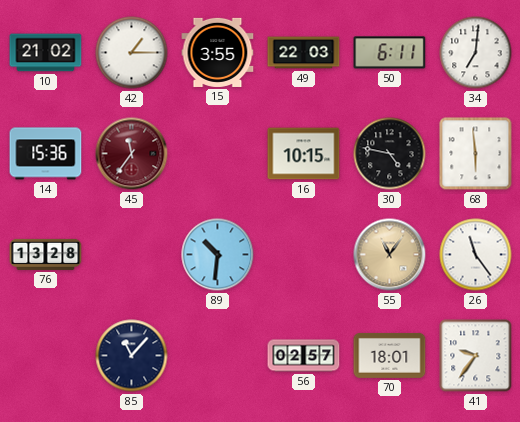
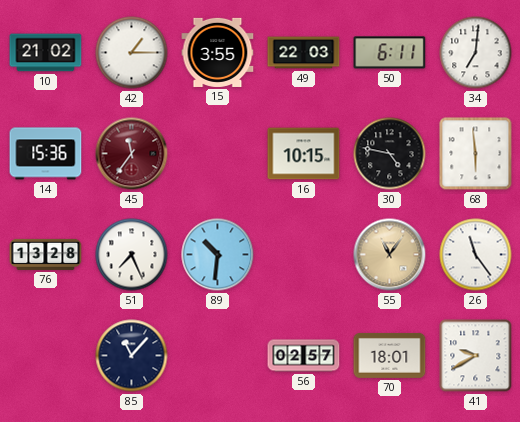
51: none -> 7:26
41: 9:36 -> 9:40
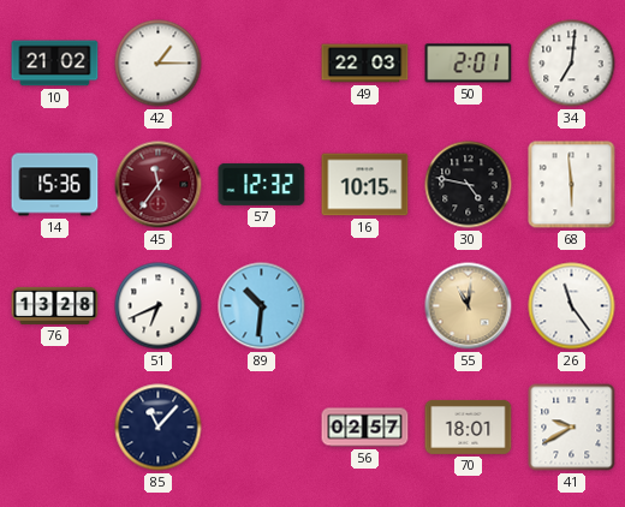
15: 3:55 -> none
50: 6:11 -> 2:01
57: none -> 12:32
51: 7:26 -> 6:41
55: 11:06 -> 11:01
